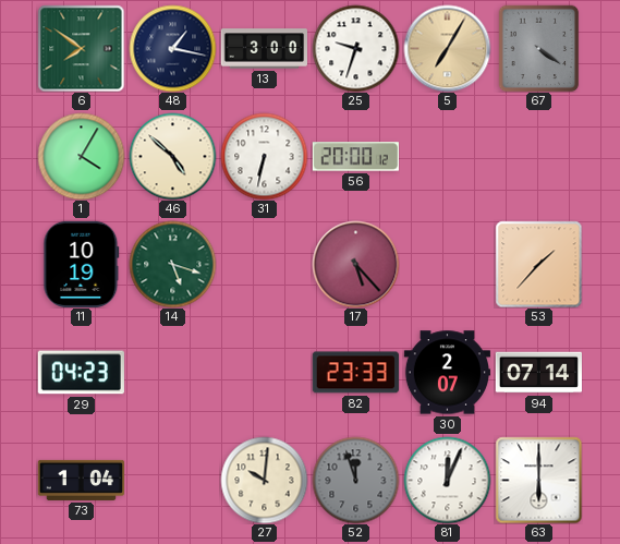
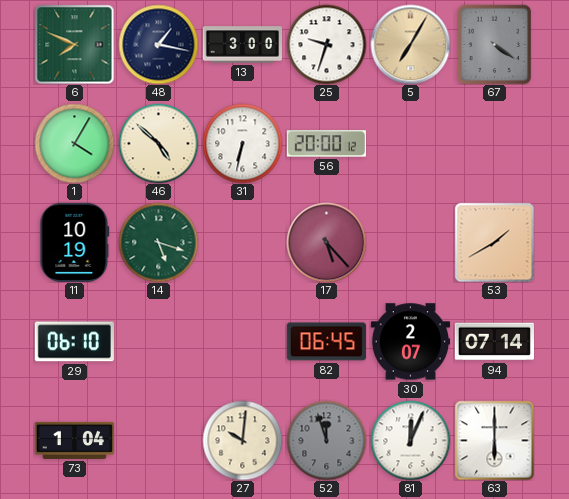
6: 7:51 -> 7:49
53: 1:37 -> 1:40
29: 04:23 -> 06:10
82: 23:33 -> 06:45
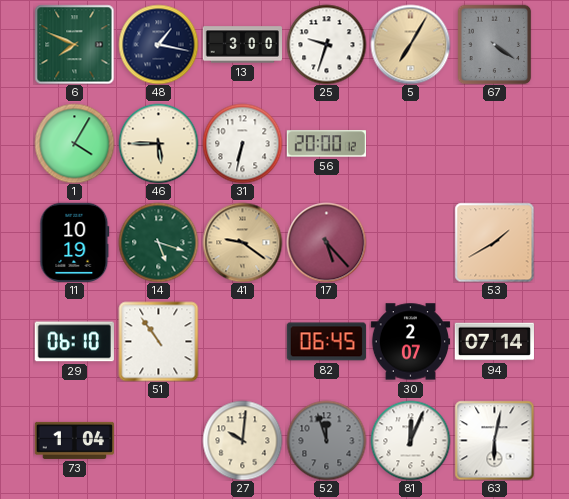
46: 4:52 -> 5:45
41: none -> 9:21
51: none -> 10:54
63: 6:00 -> 6:02
